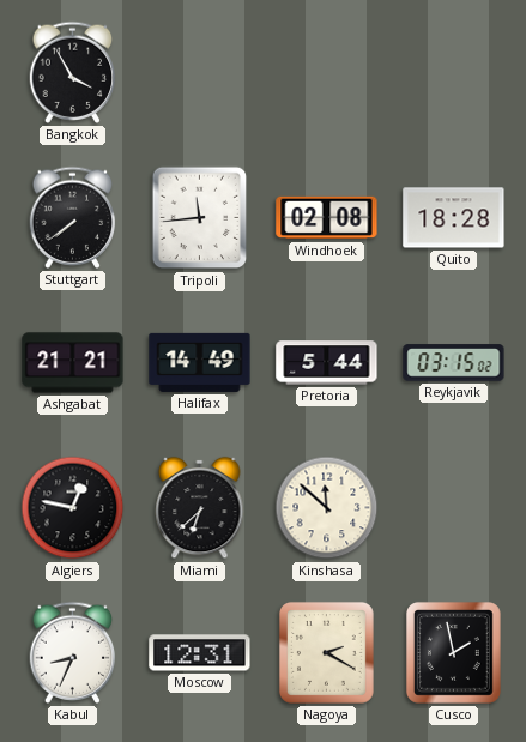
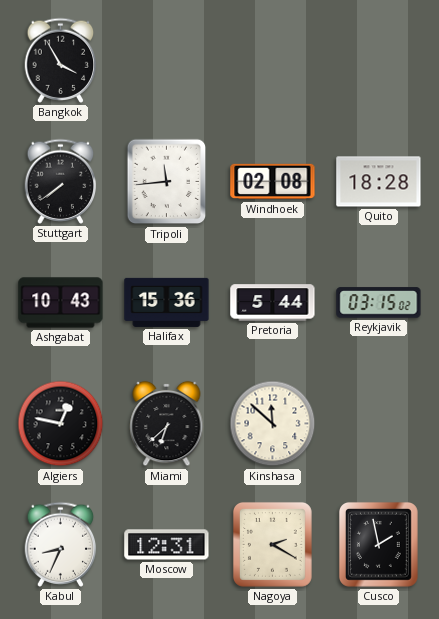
Ashgabat: 21:21 -> 10:43
Halifax: 14:49 -> 15:36
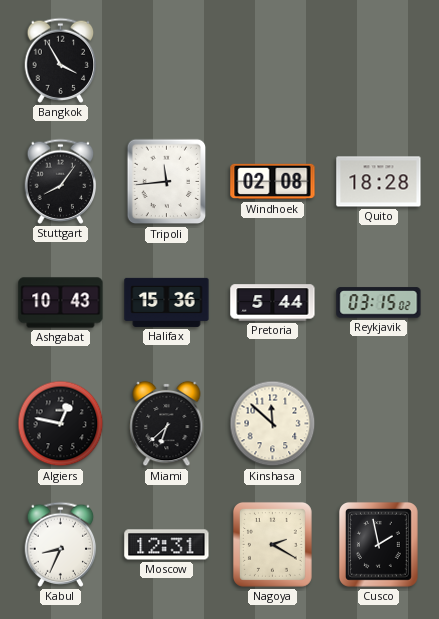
Stuttgart: 7:39 -> 8:06
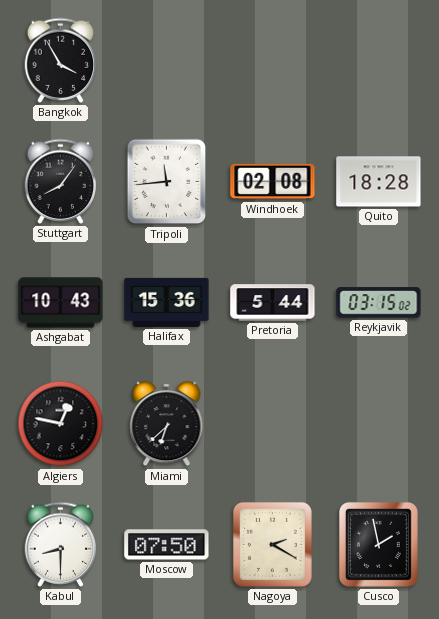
Kinshasa: 11:52 -> none
Kabul: 8:34 -> 8:30
Moscow: 12:31 -> 07:50
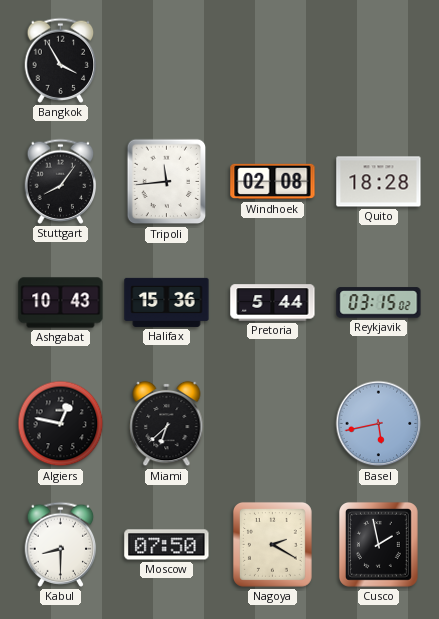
Basel: none -> 5:43
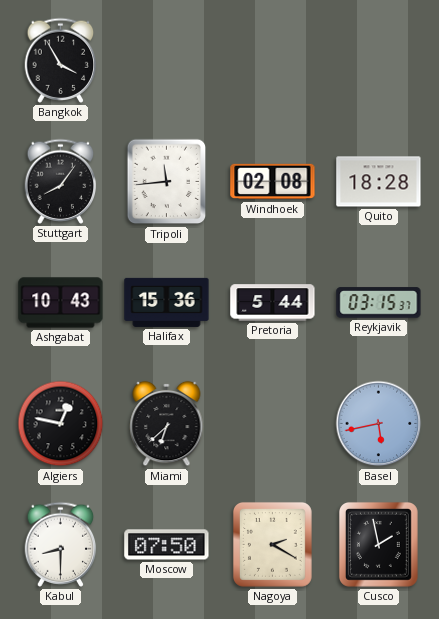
Reykjavik: 03:15:02 -> 03:15:37
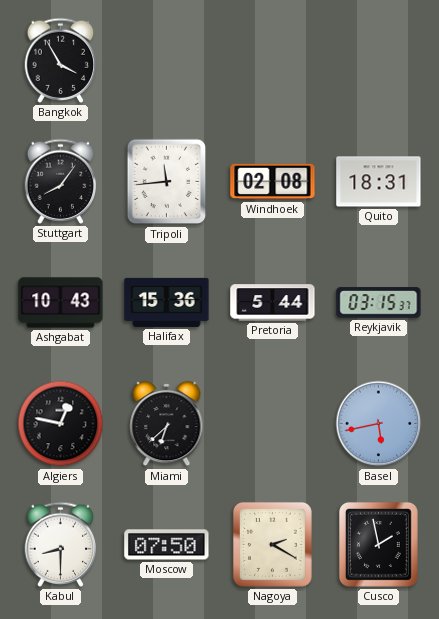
Quito: 18:28 -> 18:31
